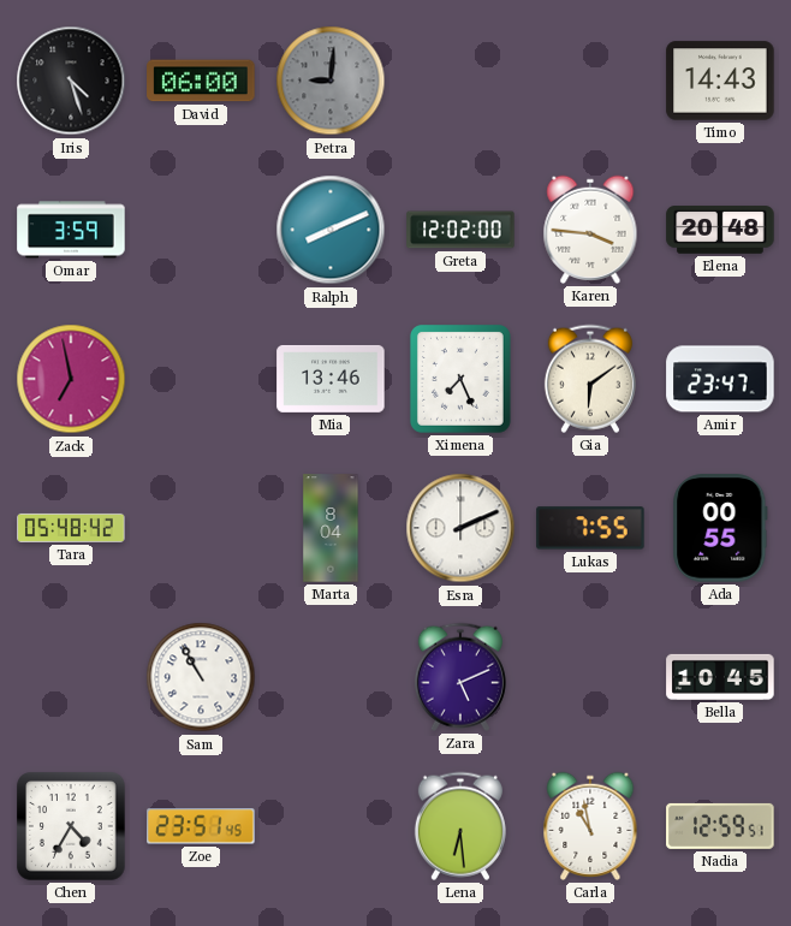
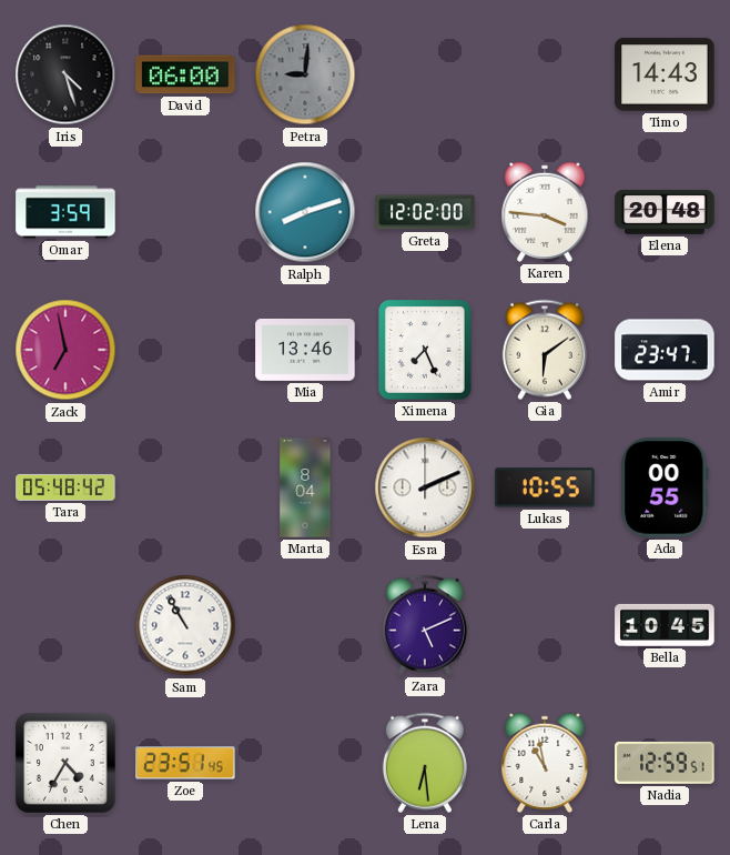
Ralph: 8:11 -> 8:12
Lukas: 7:55 -> 10:55
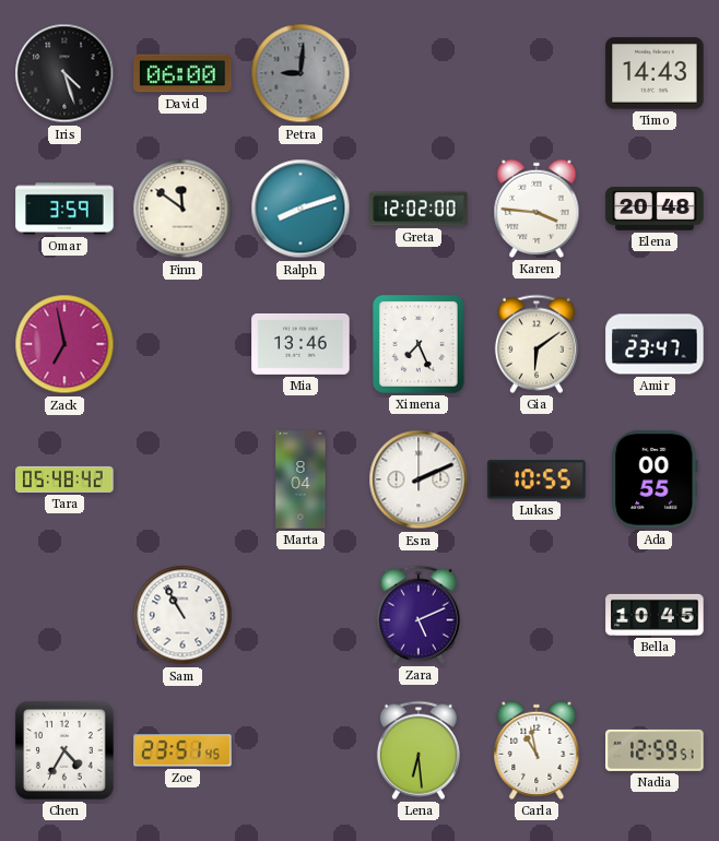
Finn: none -> 11:51
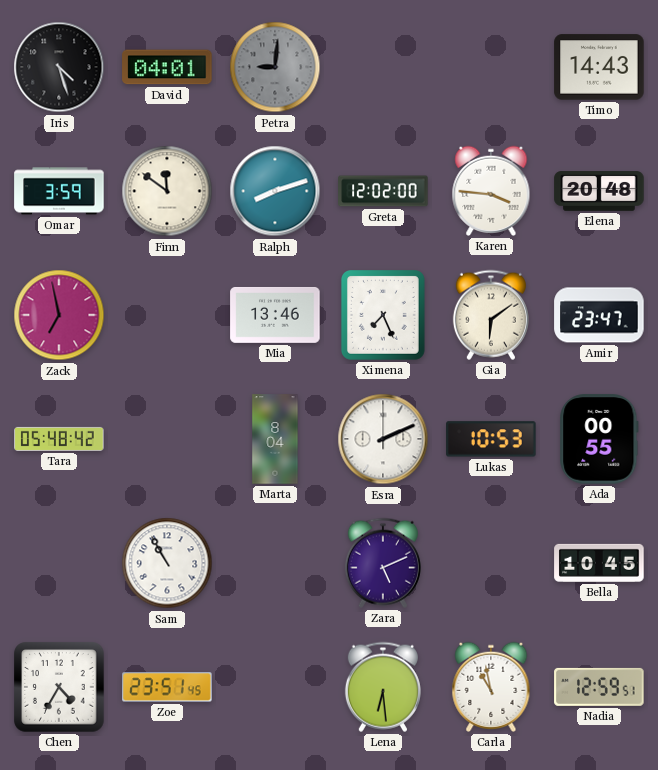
David: 06:00 -> 04:01
Lukas: 10:55 -> 10:53
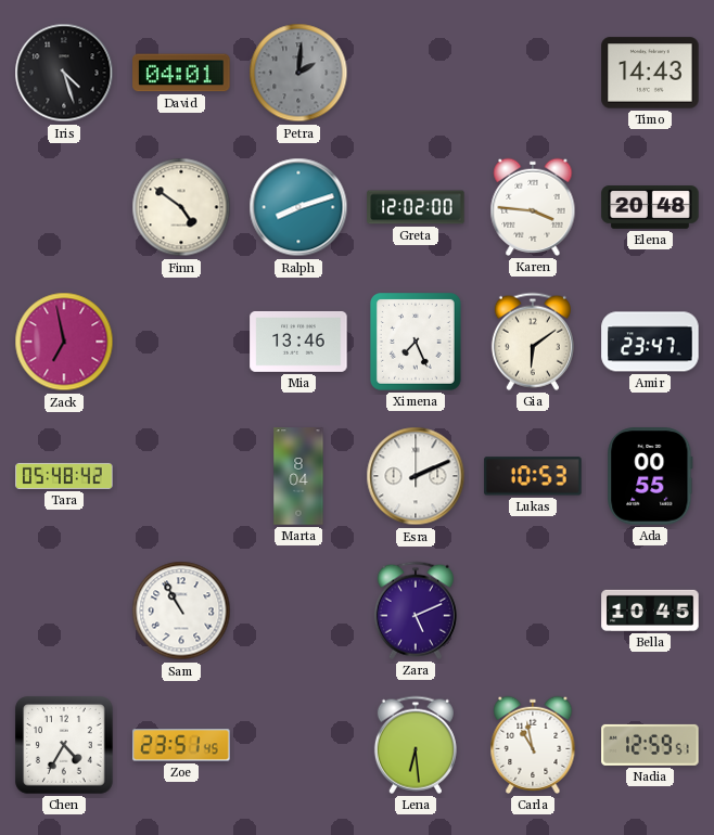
Petra: 9:01 -> 2:01
Omar: 3:59 -> none
Finn: 11:51 -> 4:51
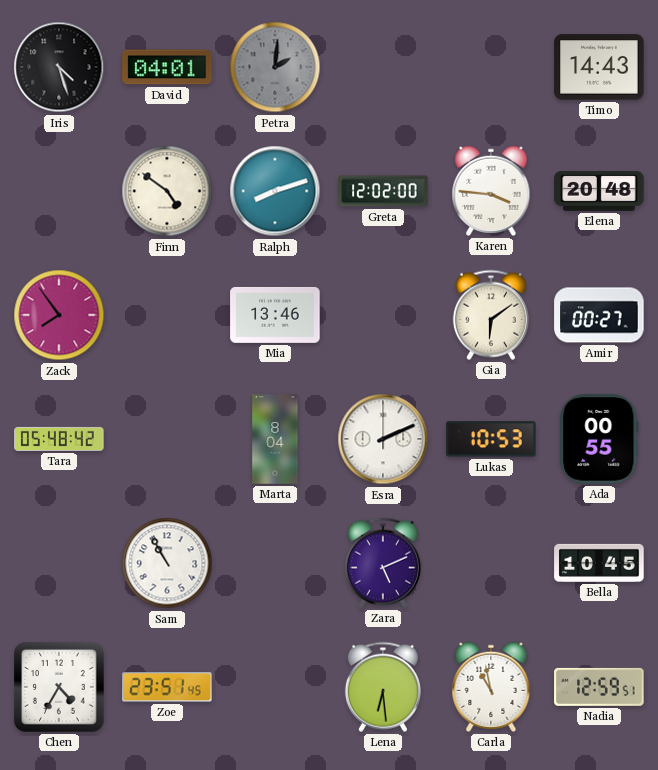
Zack: 6:58 -> 7:54
Ximena: 7:26 -> none
Amir: 23:47 -> 00:27
